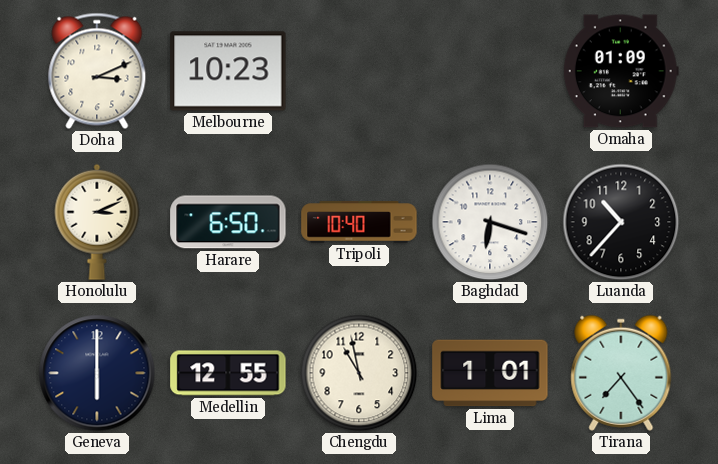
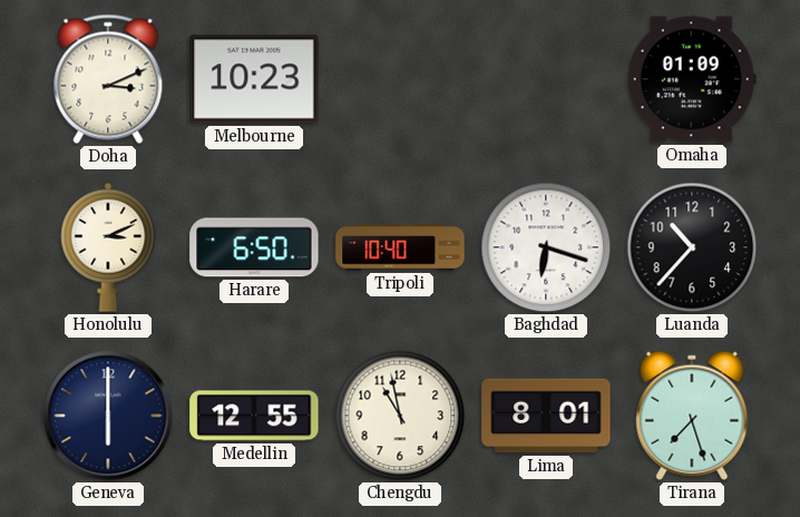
Lima: 1:01 -> 8:01
Tirana: 7:24 -> 7:27
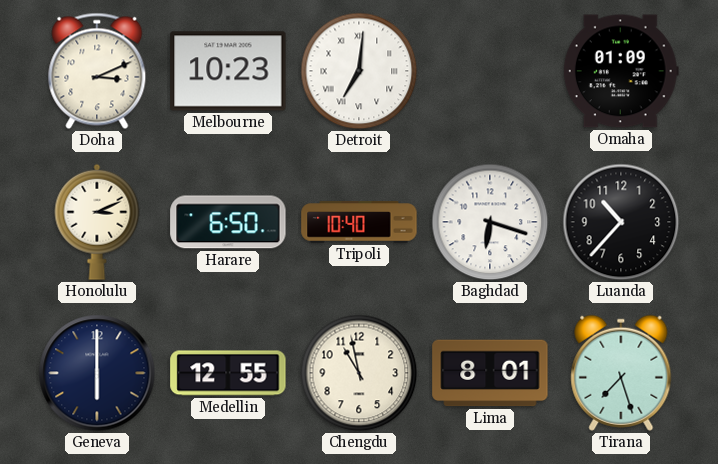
Detroit: none -> 7:01
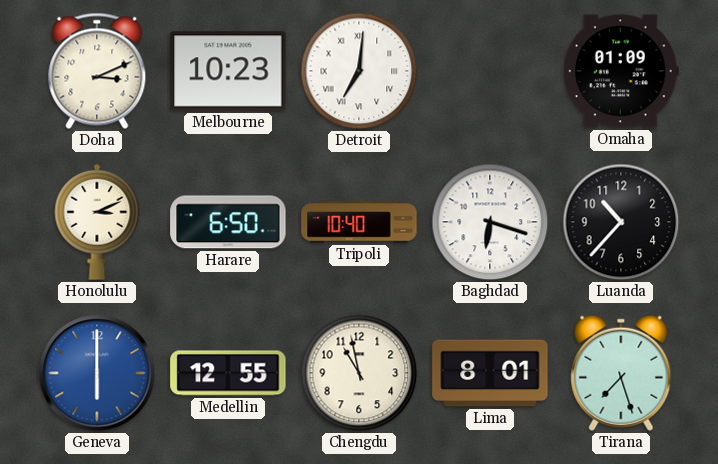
Geneva dial: navy -> blue
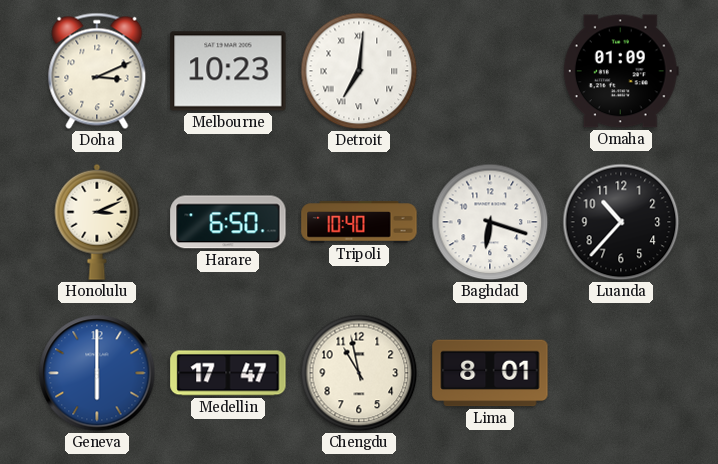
Medellin: 12:55 -> 17:47
Tirana: 7:27 -> none
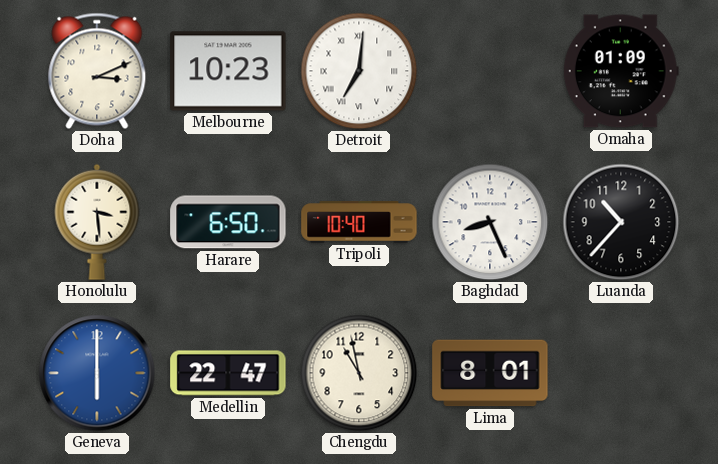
Honolulu: 3:11 -> 3:29
Baghdad: 6:18 -> 8:26
Medellin: 17:47 -> 22:47
